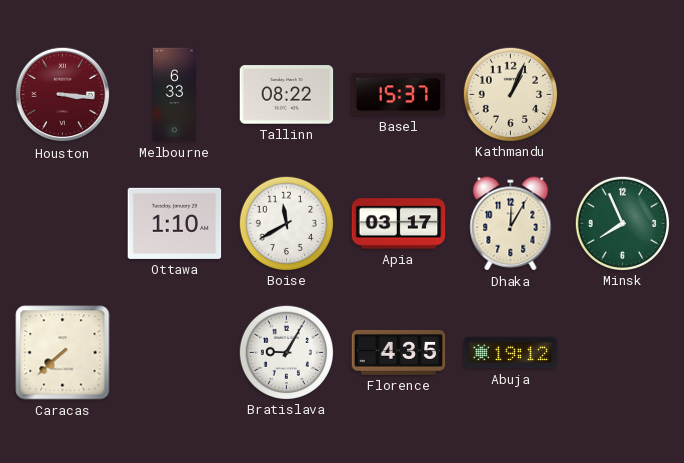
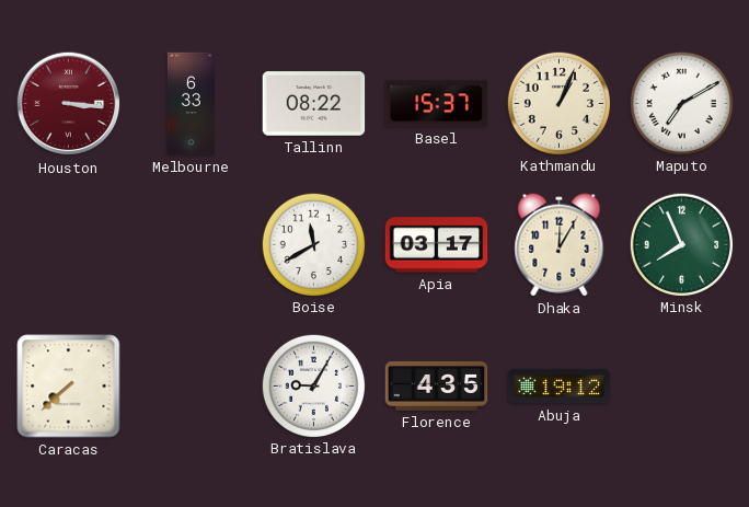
Maputo: none -> 7:10
Ottawa: 1:10 -> none
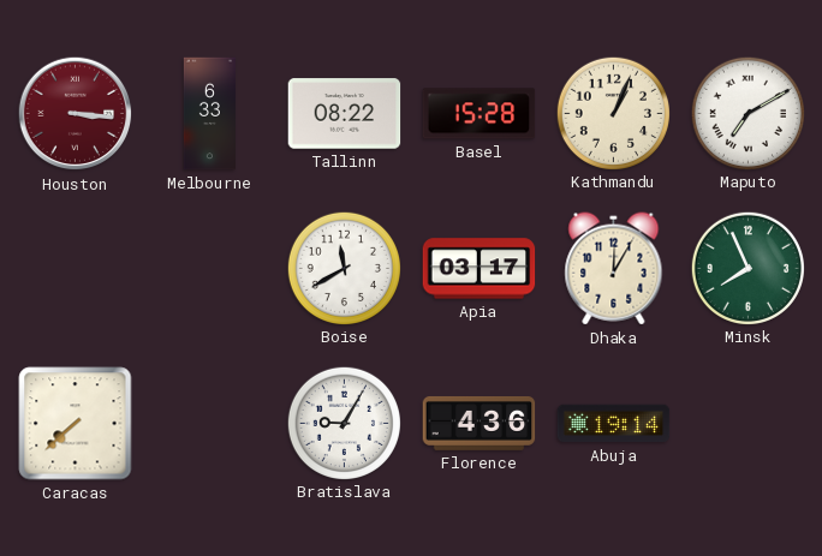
Basel: 15:37 -> 15:28
Florence: 4:35 -> 4:36
Abuja: 19:12 -> 19:14
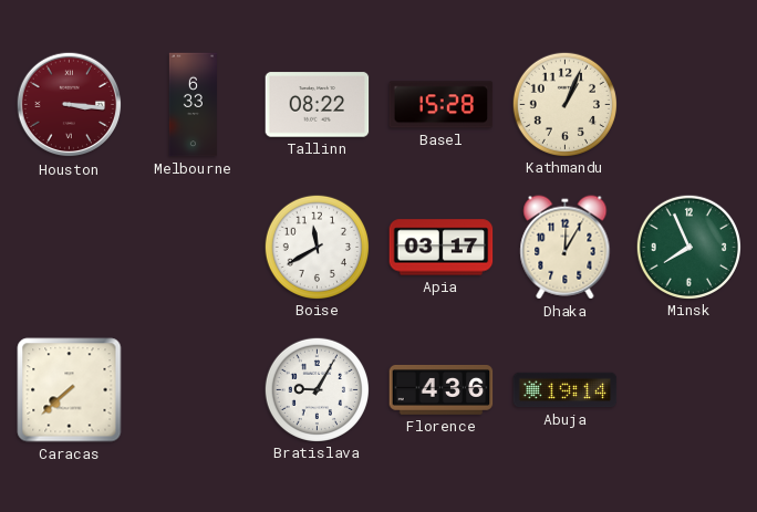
Maputo: 7:10 -> none
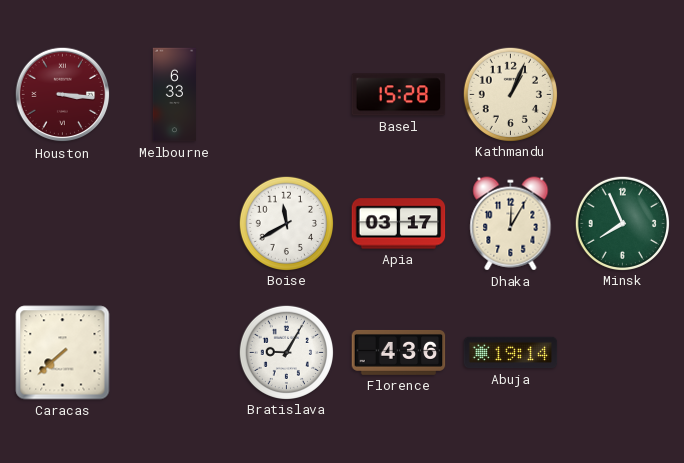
Tallinn: 08:22 -> none
